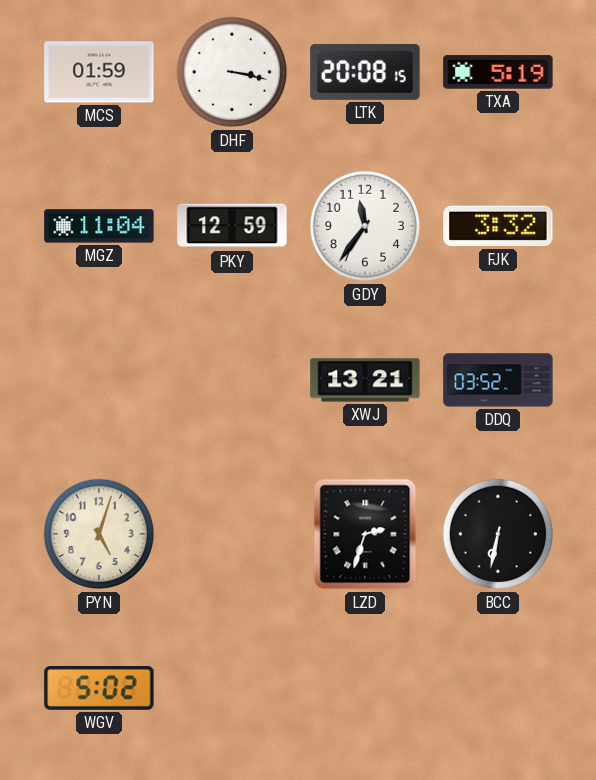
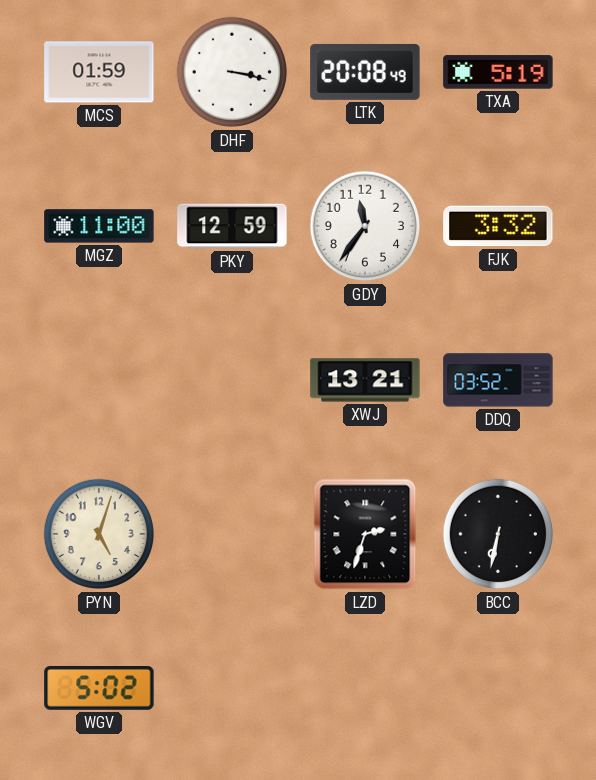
LTK: 20:08:15 -> 20:08:49
MGZ: 11:04 -> 11:00
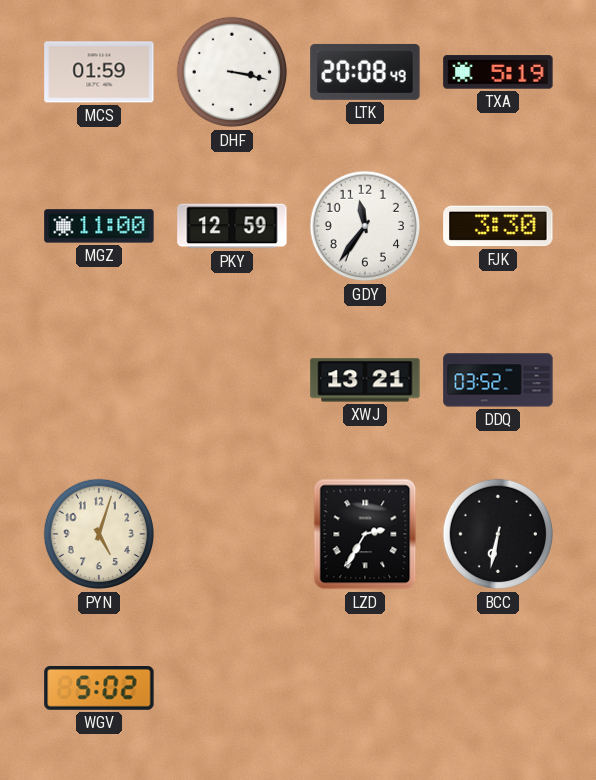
FJK: 3:32 -> 3:30
LZD: 2:33 -> 2:35
